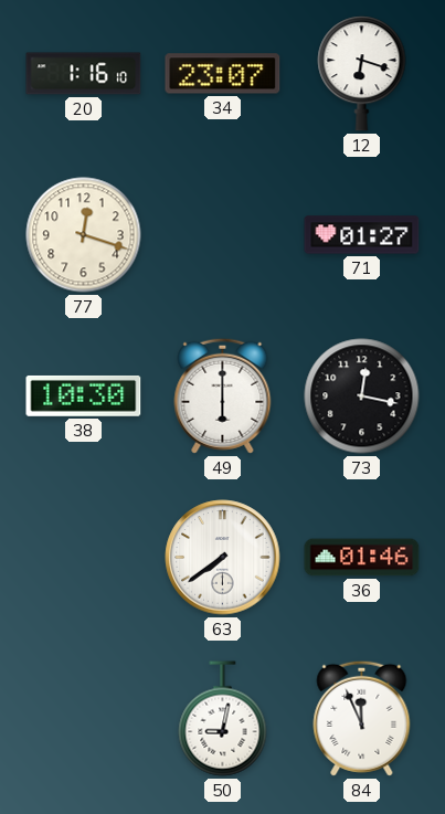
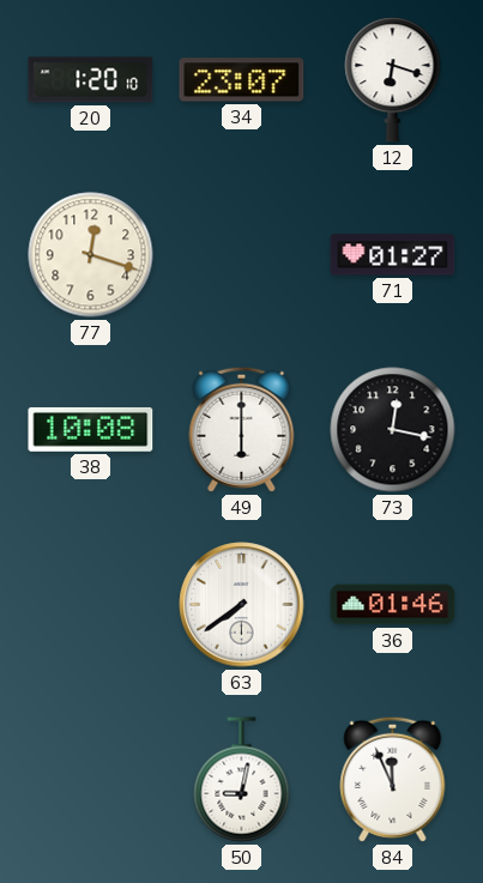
20: 1:16 -> 1:20
38: 10:30 -> 10:08
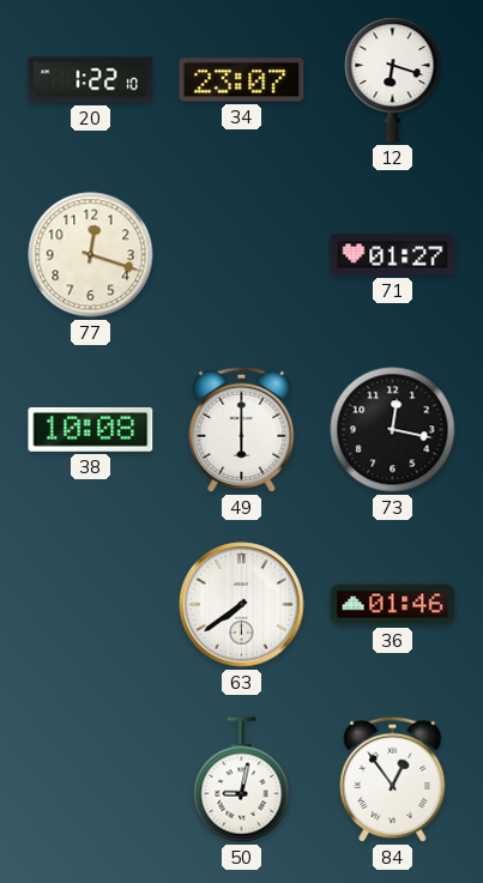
20: 1:20 -> 1:22
84: 11:56 -> 12:54
